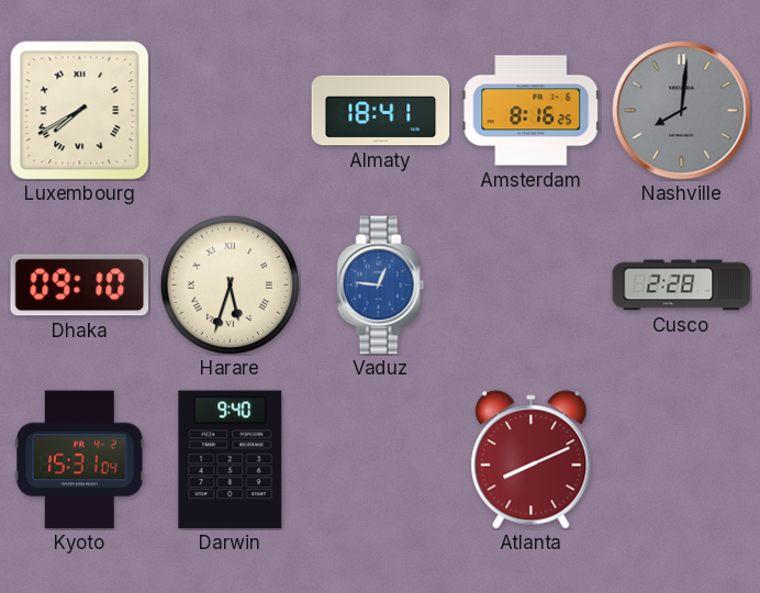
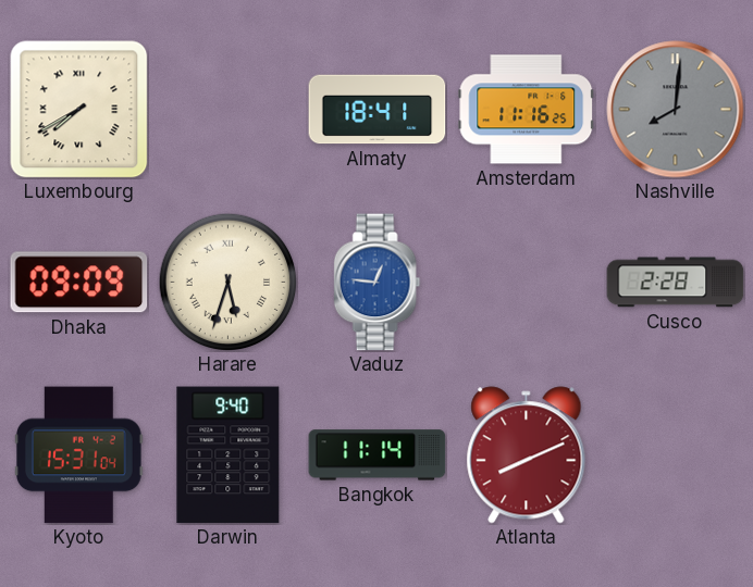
Amsterdam: 8:16 -> 11:16
Dhaka: 09:10 -> 09:09
Bangkok: none -> 11:14
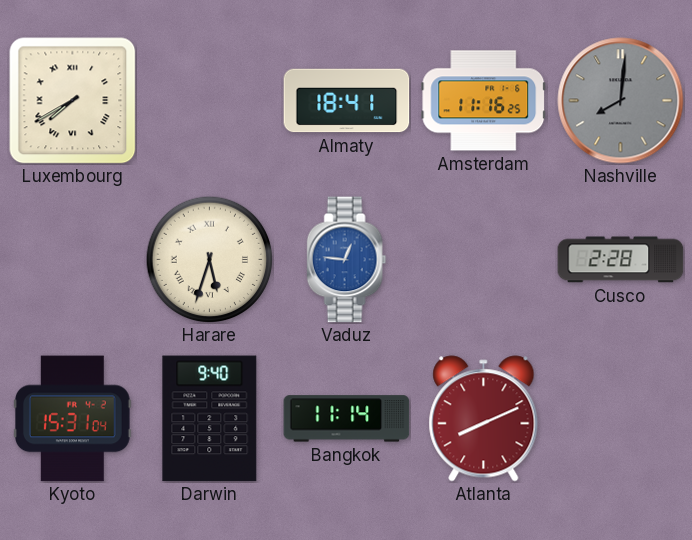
Dhaka: 09:09 -> none
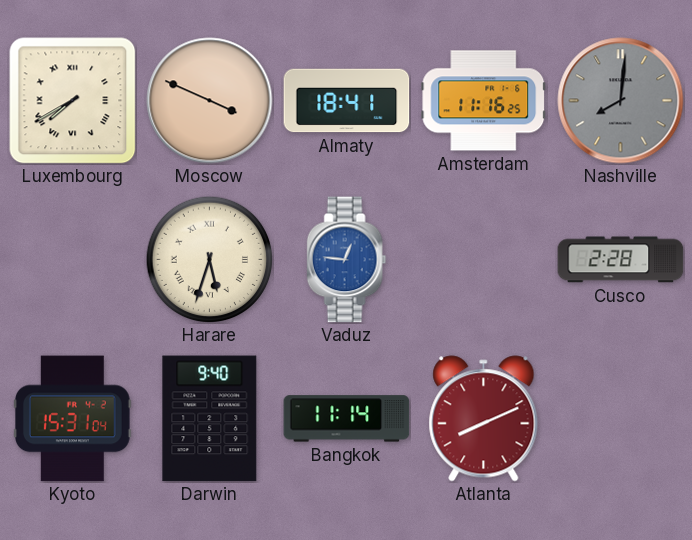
Moscow: none -> 3:49
